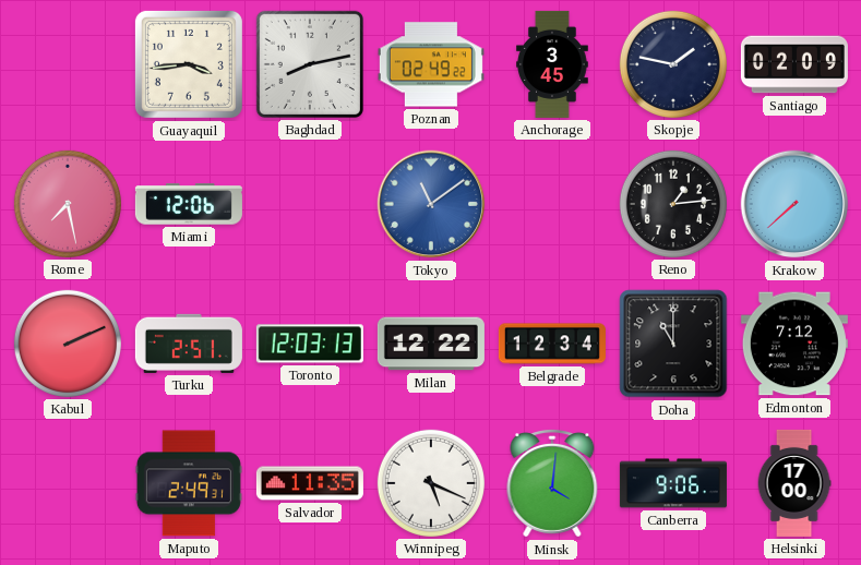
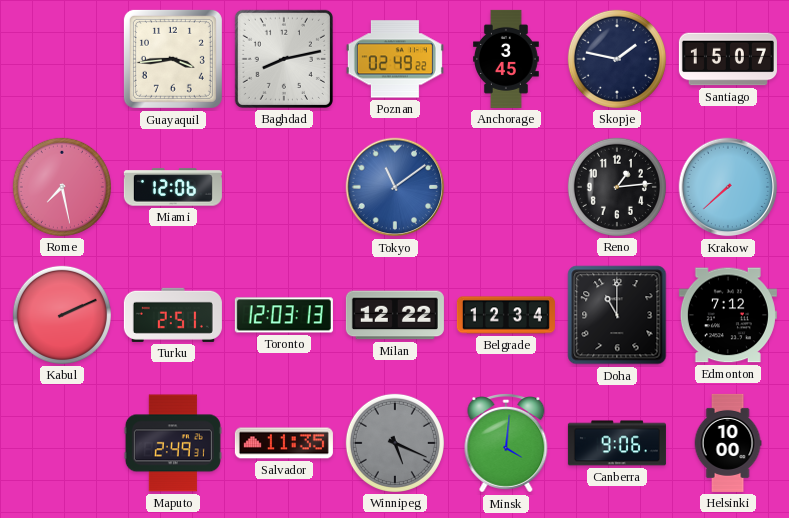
Santiago: 02:09 -> 15:07
Winnipeg dial: white -> grey
Helsinki: 17:00 -> 10:00
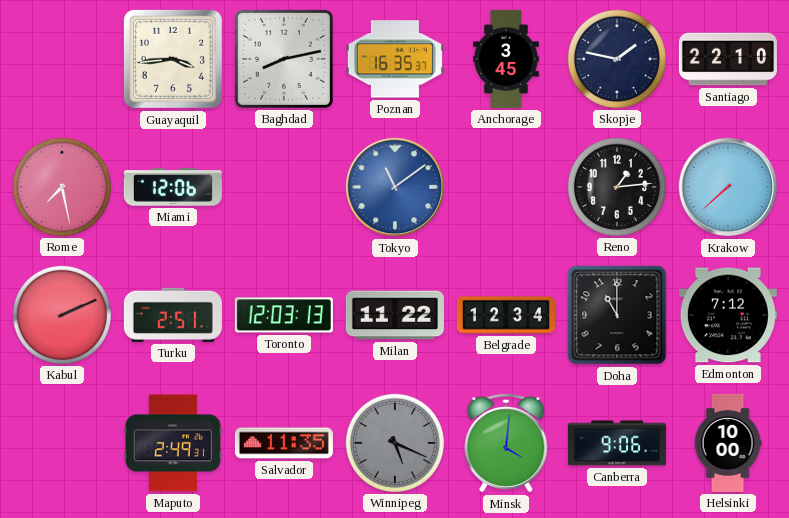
Poznan: 02:49 -> 16:35
Santiago: 15:07 -> 22:10
Milan: 12:22 -> 11:22
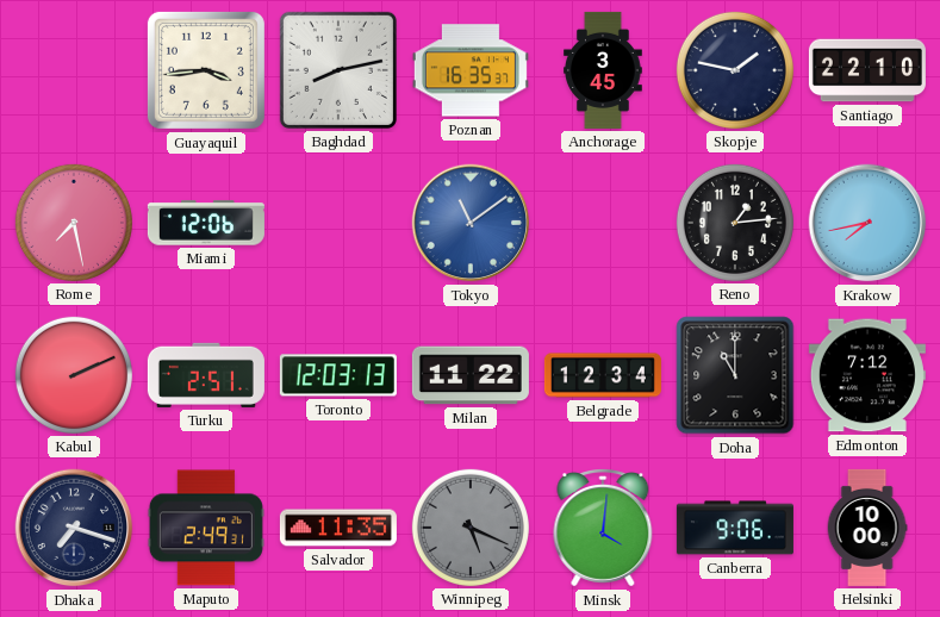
Krakow: 7:38 -> 7:43
Dhaka: none -> 7:18
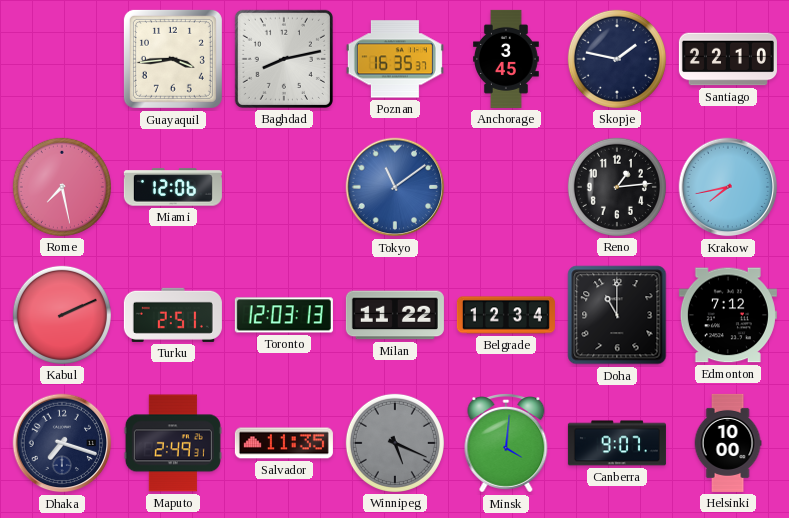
Canberra: 9:06 -> 9:07
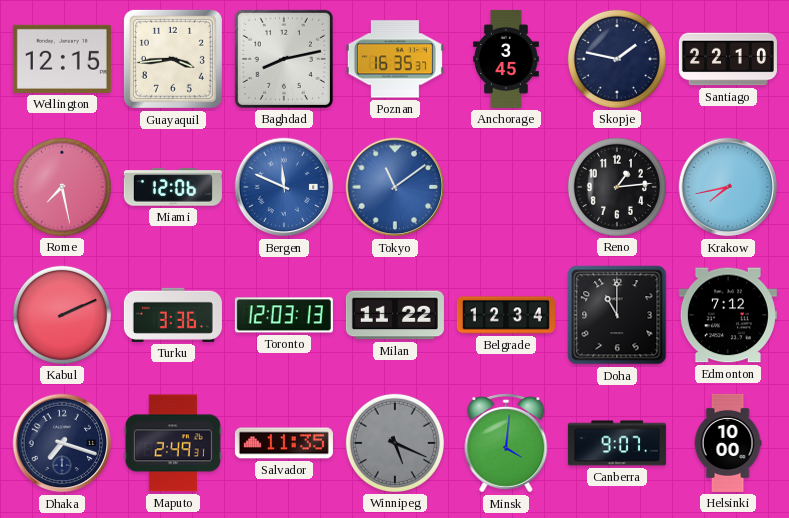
Wellington: none -> 12:15
Bergen: none -> 11:49
Turku: 2:51 -> 3:36
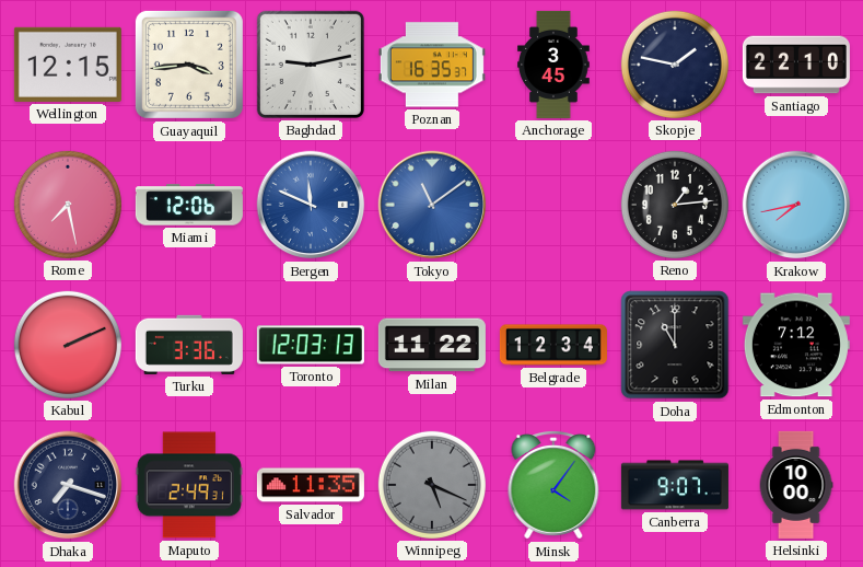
Baghdad: 8:13 -> 9:13
Minsk: 4:01 -> 4:06
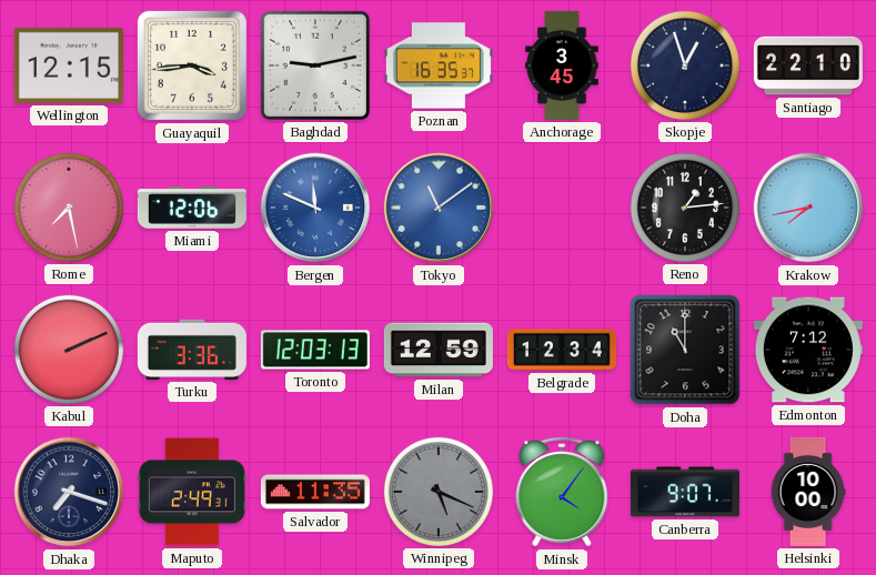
Skopje: 1:47 -> 12:57
Milan: 11:22 -> 12:59
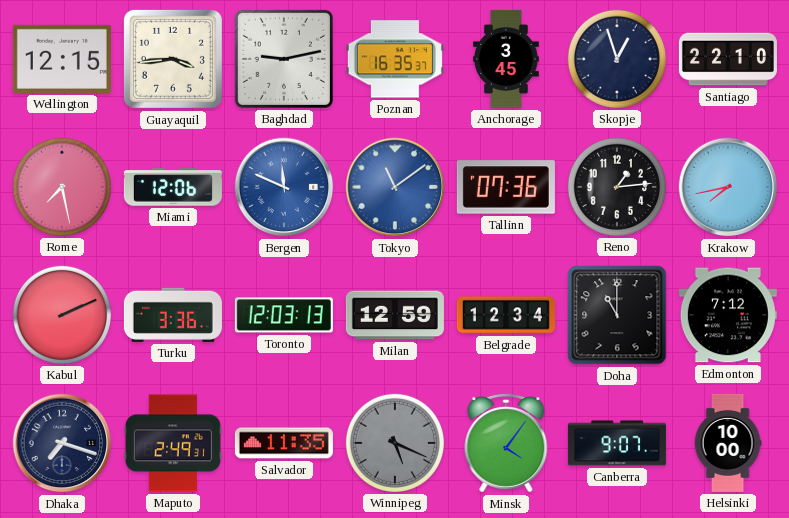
Tallinn: none -> 07:36
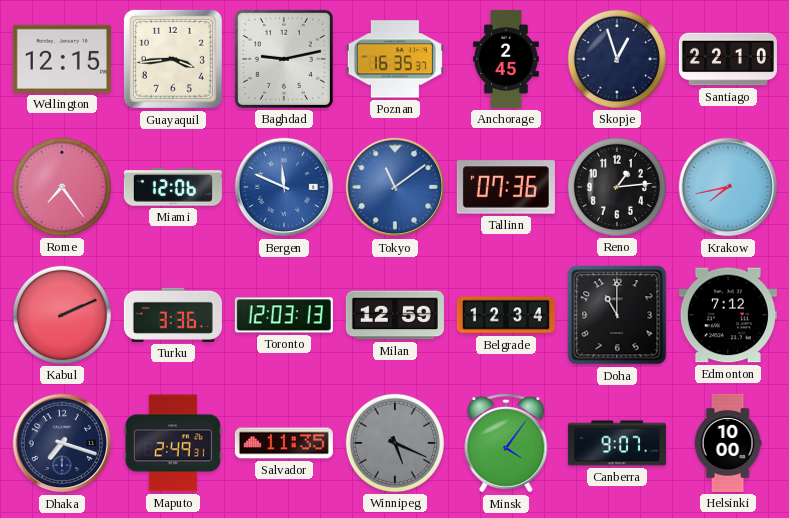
Anchorage: 3:45 -> 2:45
Rome: 7:28 -> 7:24
